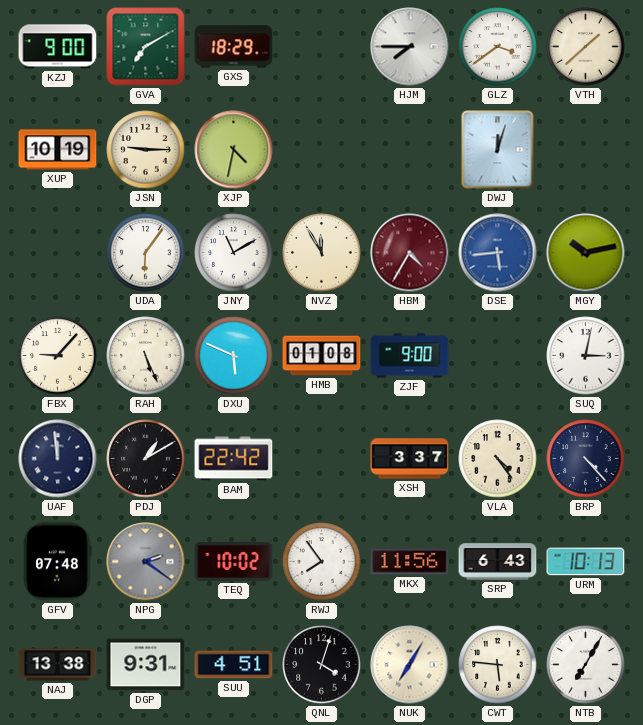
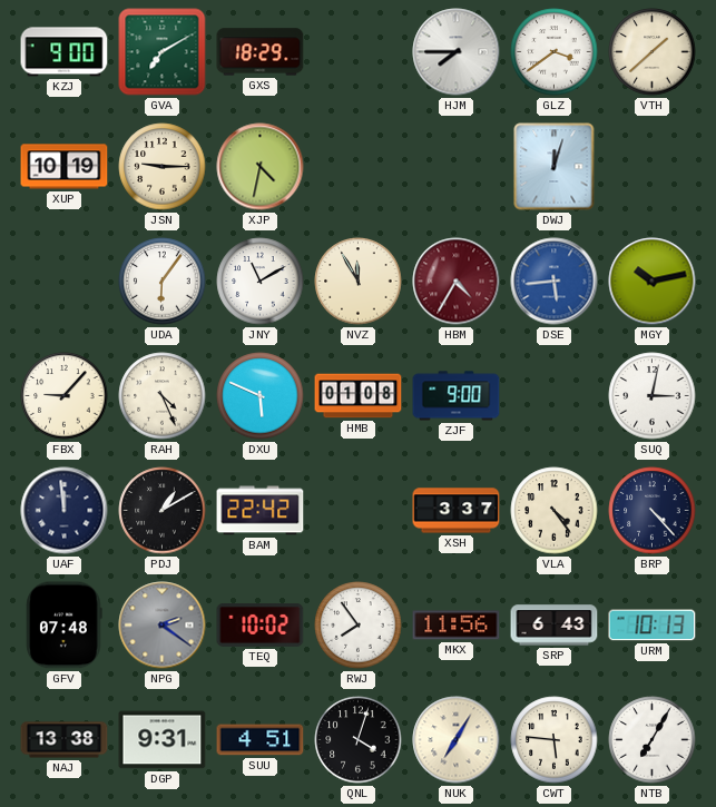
RAH: 5:26 -> 4:26
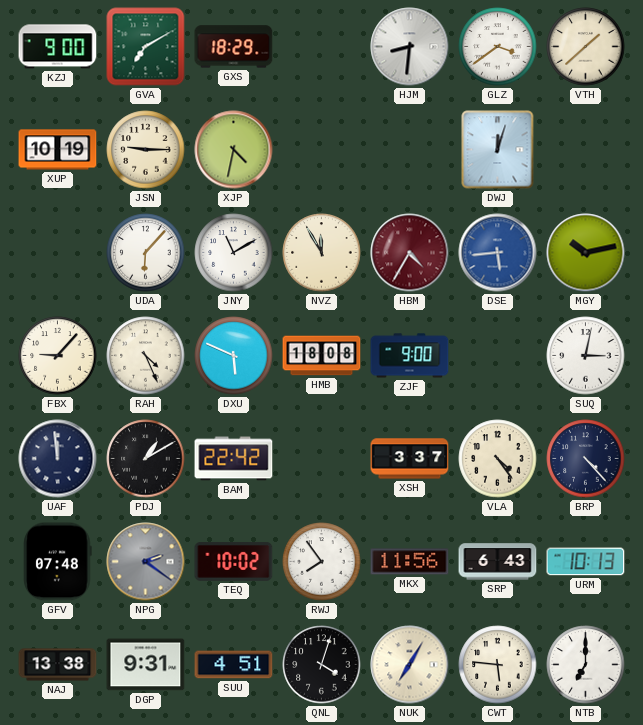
HJM: 7:45 -> 8:31
UDA: 6:06 -> 6:07
HMB: 01:08 -> 18:08
NTB: 7:05 -> 7:00
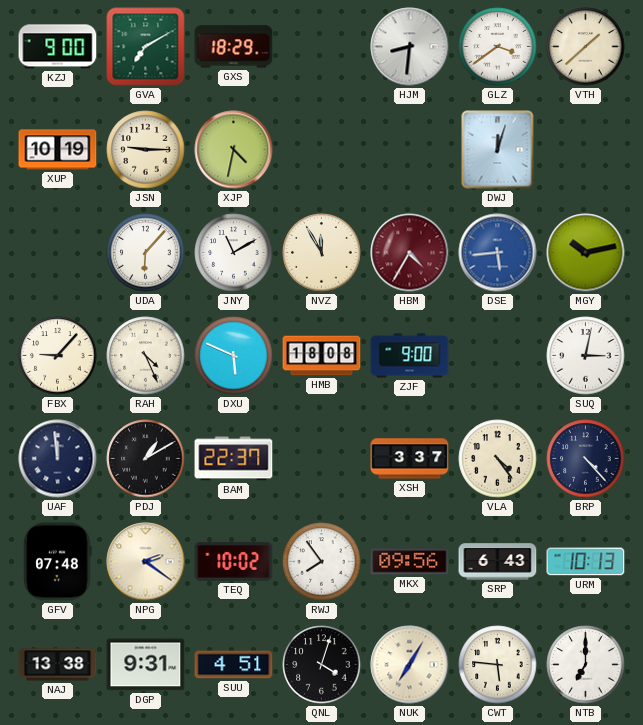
BAM: 22:42 -> 22:37
NPG dial: grey -> cream
MKX: 11:56 -> 09:56
